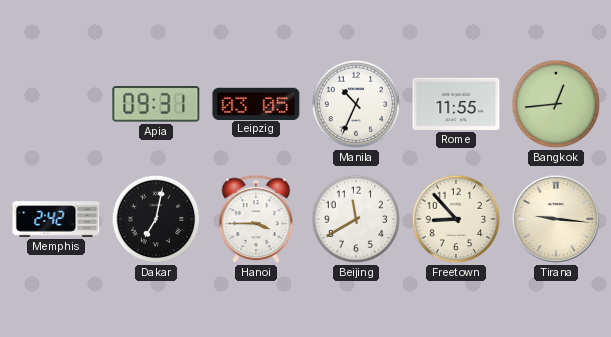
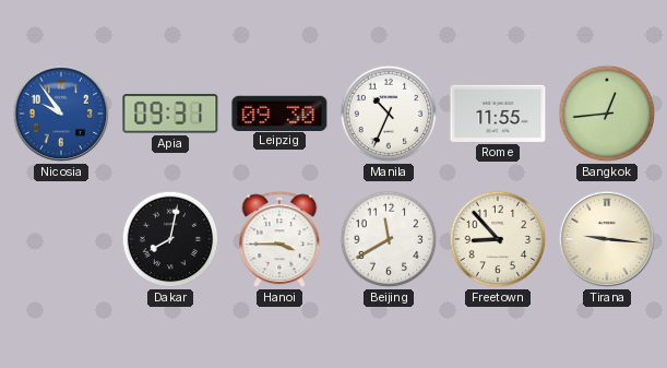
Nicosia: none -> 9:54
Leipzig: 03:05 -> 09:30
Memphis: 2:42 -> none
Dakar: 7:02 -> 8:02
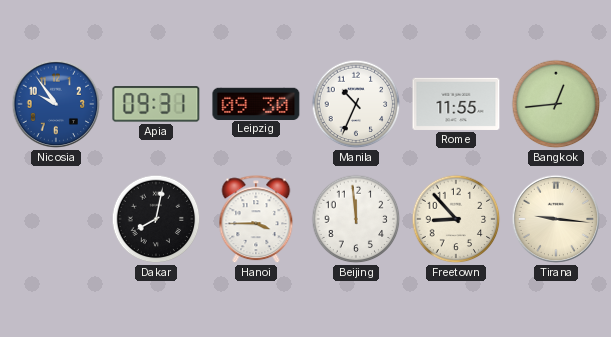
Beijing: 11:40 -> 11:59
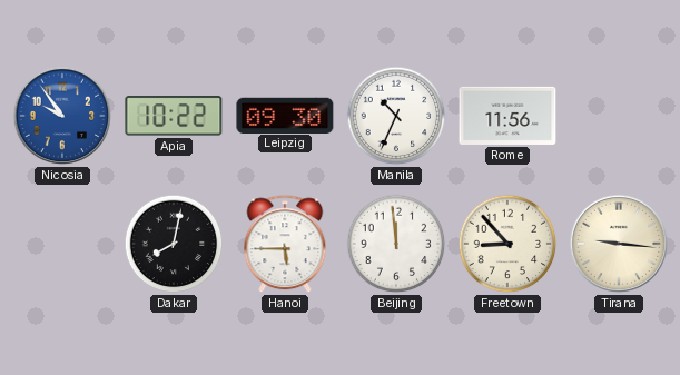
Apia: 09:31 -> 10:22
Rome: 11:55 -> 11:56
Bangkok: 12:44 -> none
Hanoi: 3:45 -> 5:45
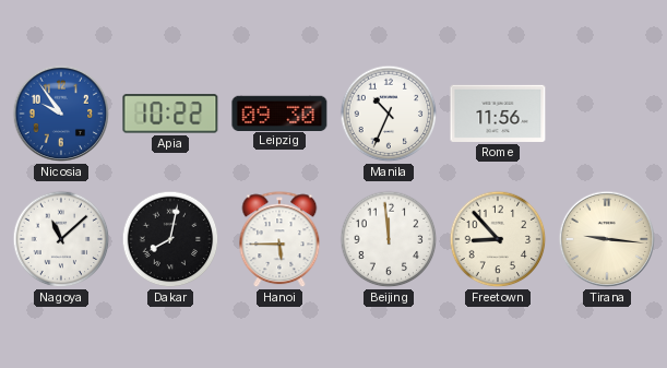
Nagoya: none -> 11:08
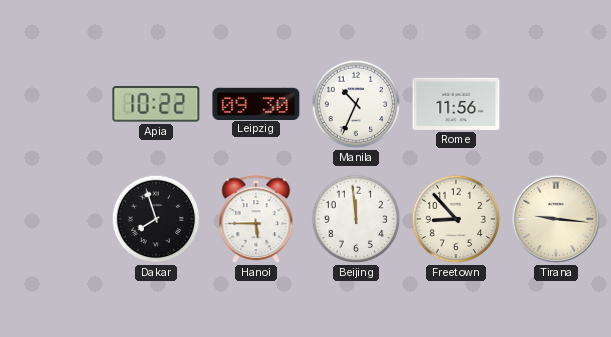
Nicosia: 9:54 -> none
Nagoya: 11:08 -> none
Dakar: 8:02 -> 7:57
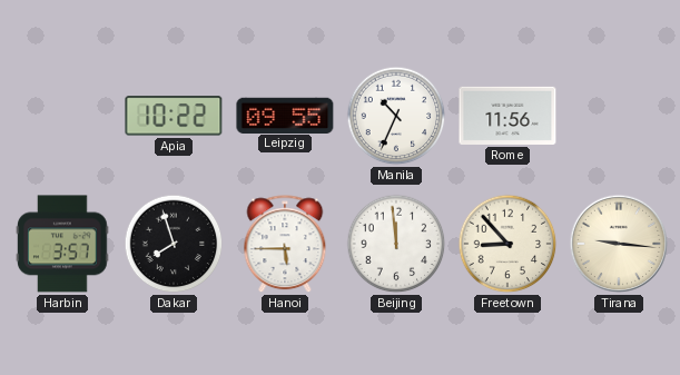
Leipzig: 09:30 -> 09:55
Harbin: none -> 3:57
